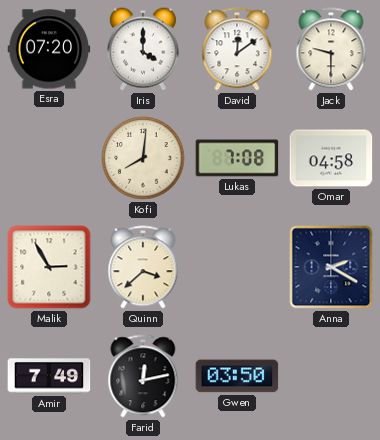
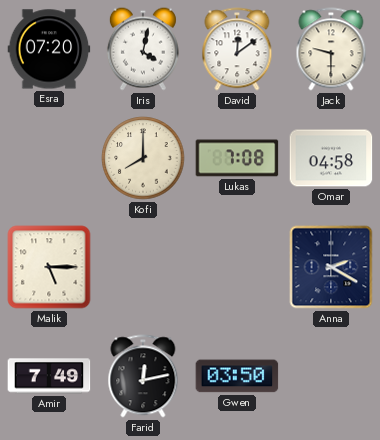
Iris: 4:00 -> 4:02
Kofi: 8:01 -> 8:00
Malik: 2:55 -> 5:15
Quinn: 3:38 -> none
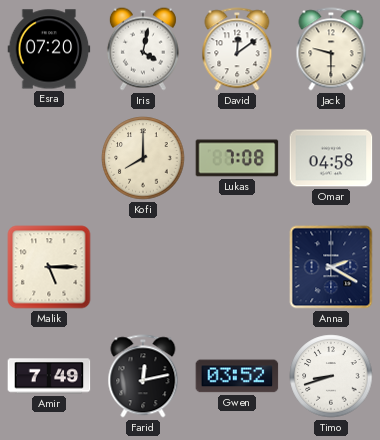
Gwen: 03:50 -> 03:52
Timo: none -> 8:42
